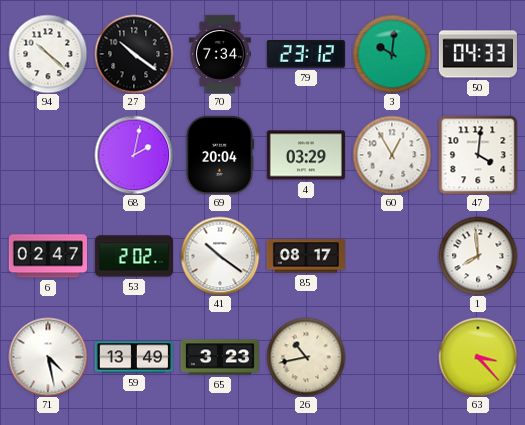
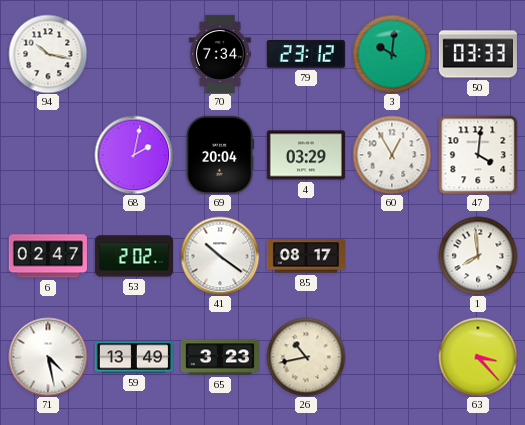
94: 10:22 -> 10:17
27: 10:21 -> none
50: 04:33 -> 03:33
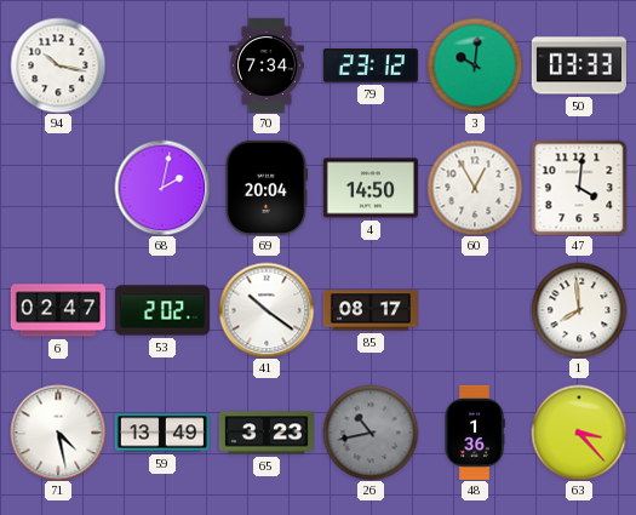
4: 03:29 -> 14:50
26 dial: cream -> grey
48: none -> 1:36
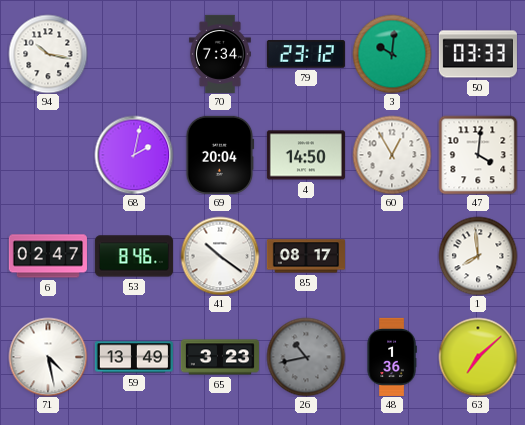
53: 2:02 -> 8:46
63: 3:23 -> 7:08
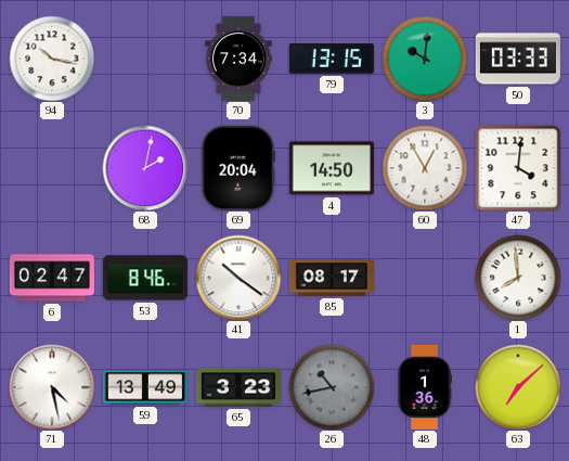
79: 23:12 -> 13:15
